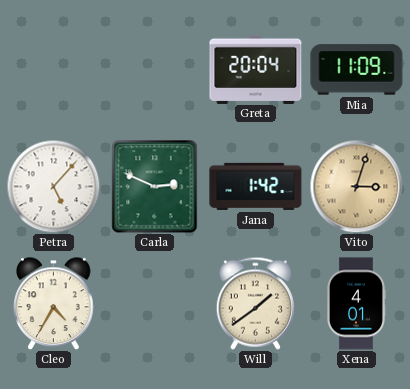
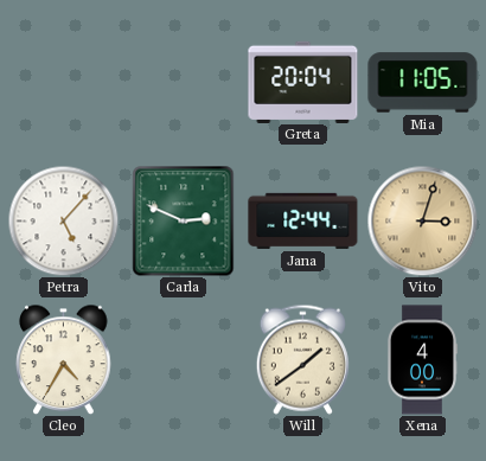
Mia: 11:09 -> 11:05
Jana: 1:42 -> 12:44
Xena: 4:01 -> 4:00
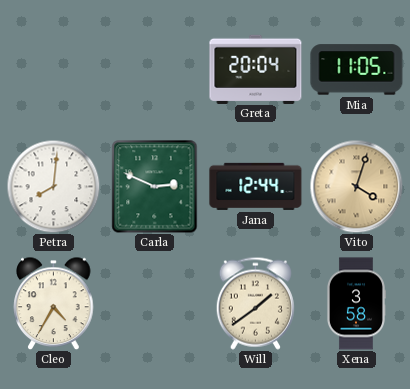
Petra: 5:07 -> 8:01
Vito: 3:03 -> 4:03
Xena: 4:00 -> 3:58
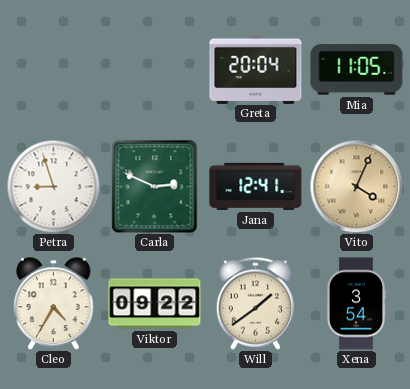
Petra: 8:01 -> 8:57
Jana: 12:44 -> 12:41
Vito: 4:03 -> 4:04
Viktor: none -> 09:22
Xena: 3:58 -> 3:54
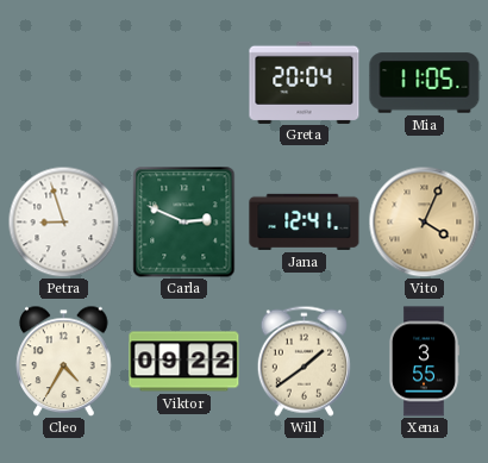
Xena: 3:54 -> 3:55
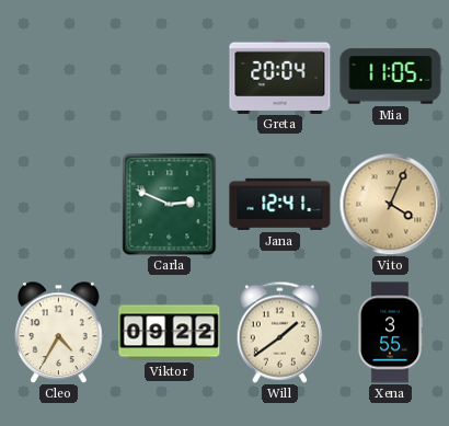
Petra: 8:57 -> none
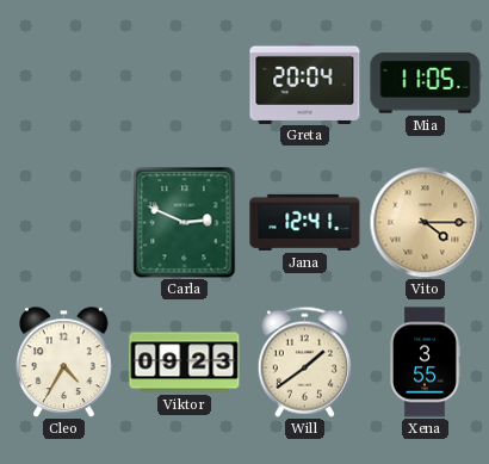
Vito: 4:04 -> 4:15
Viktor: 09:22 -> 09:23
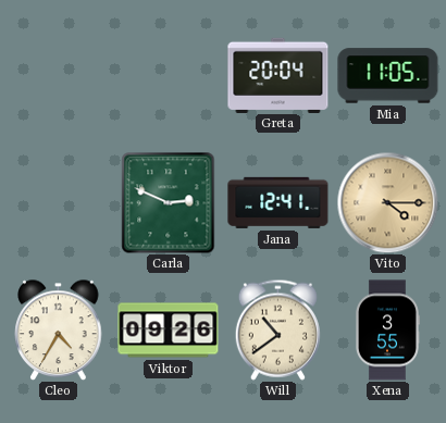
Viktor: 09:23 -> 09:26
Will: 1:39 -> 10:39
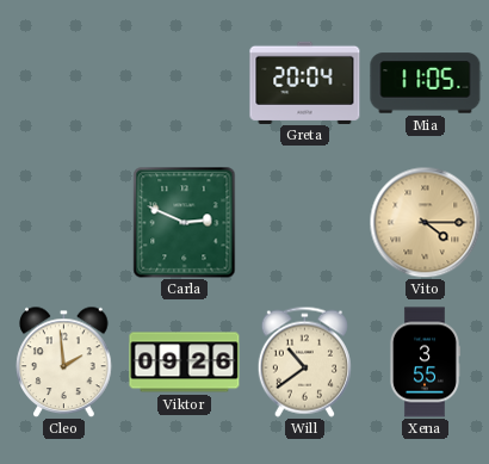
Jana: 12:41 -> none
Cleo: 4:35 -> 1:59
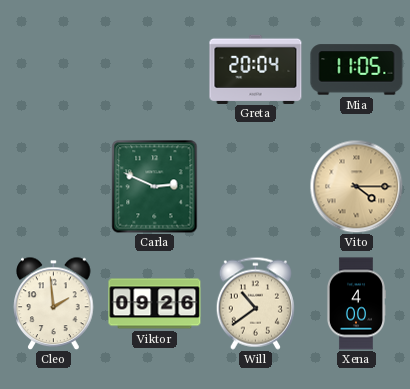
Xena: 3:55 -> 4:00
